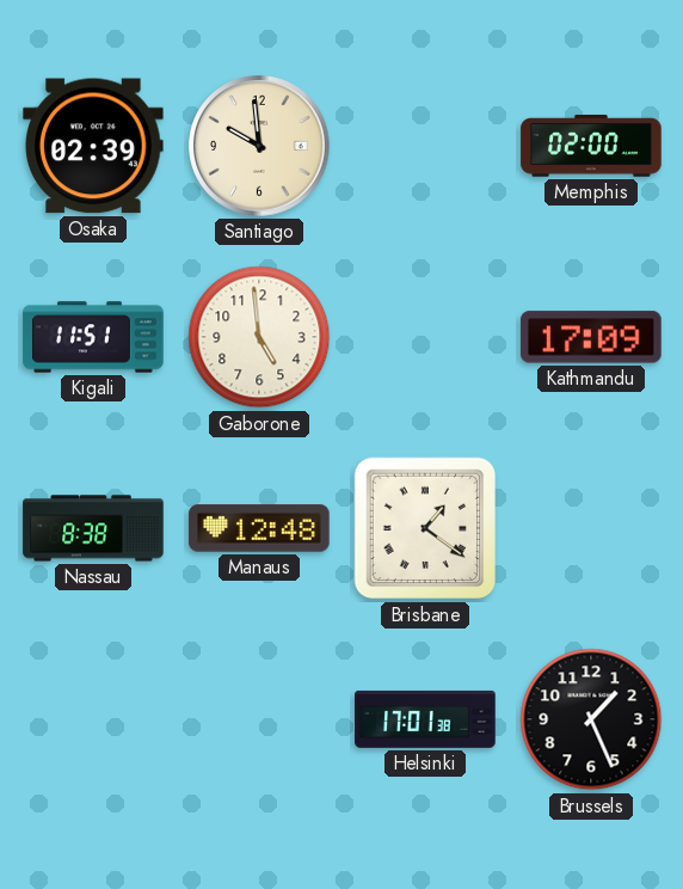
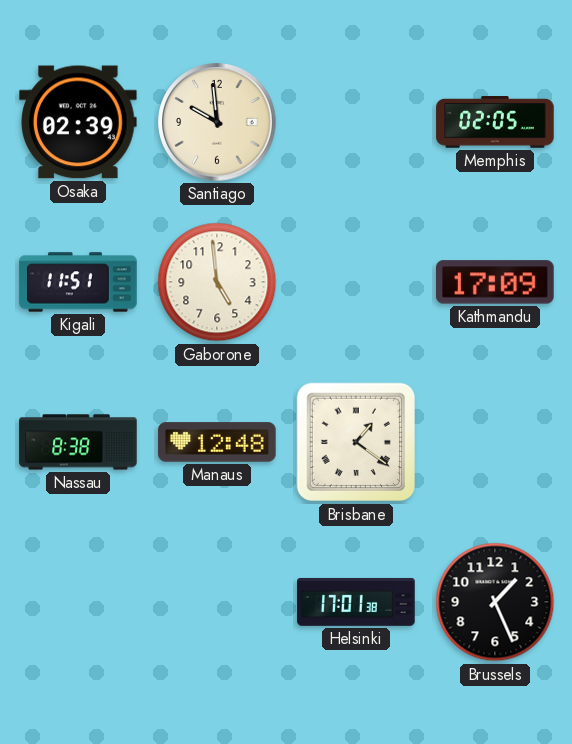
Memphis: 02:00 -> 02:05
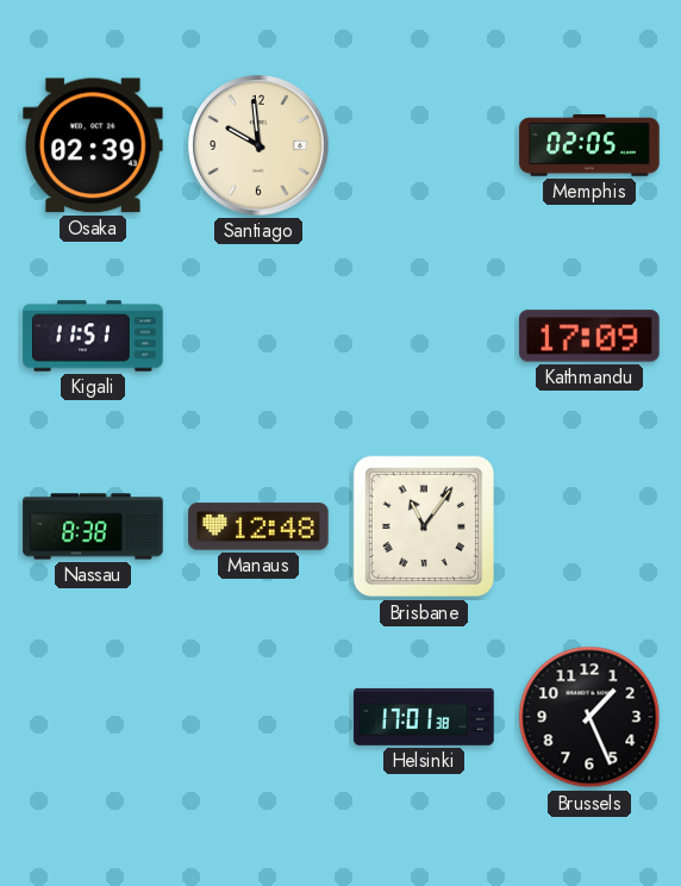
Gaborone: 4:59 -> none
Brisbane: 1:21 -> 11:06
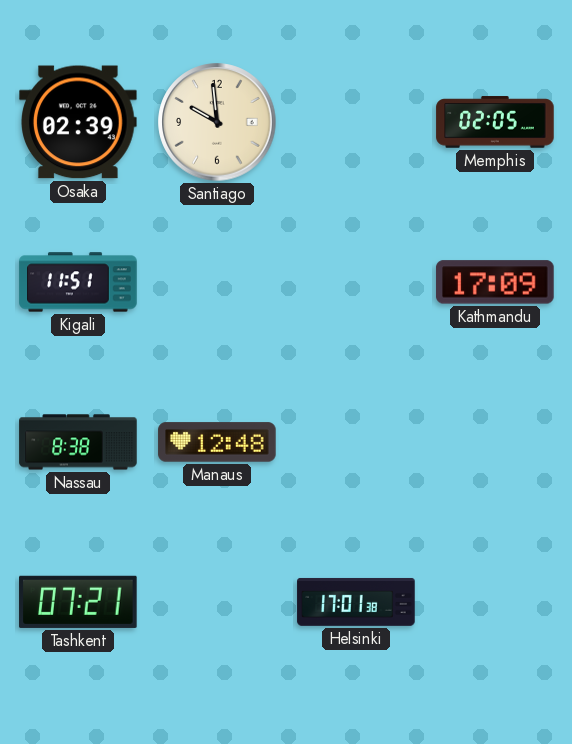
Brisbane: 11:06 -> none
Tashkent: none -> 07:21
Brussels: 1:26 -> none
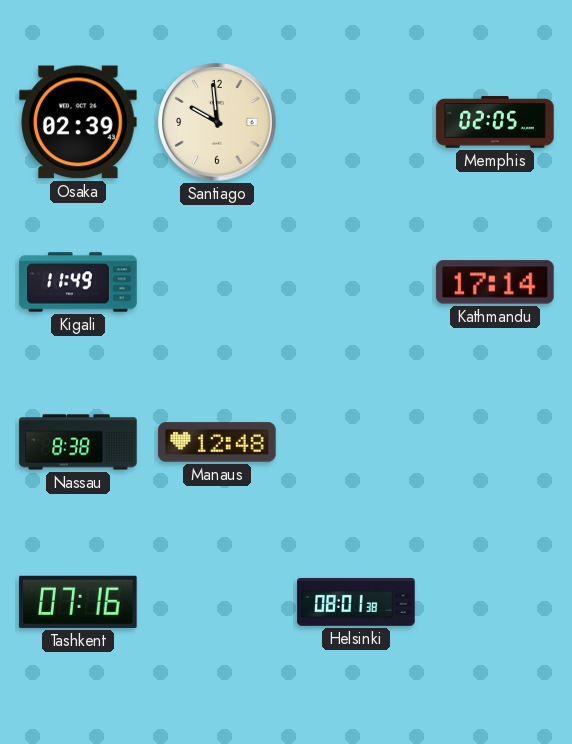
Kigali: 11:51 -> 11:49
Kathmandu: 17:09 -> 17:14
Tashkent: 07:21 -> 07:16
Helsinki: 17:01 -> 08:01
